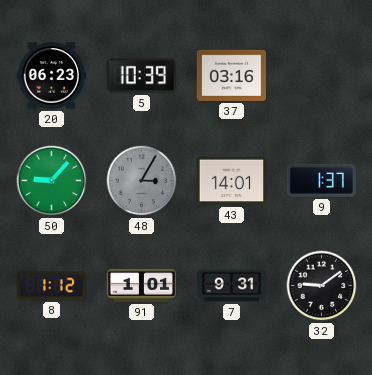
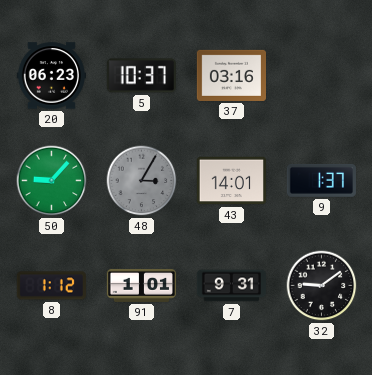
5: 10:39 -> 10:37
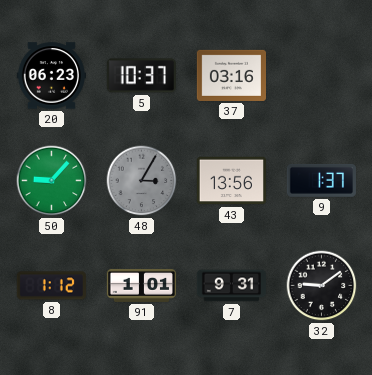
43: 14:01 -> 13:56
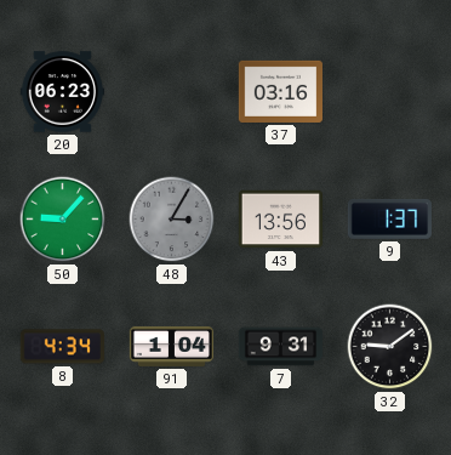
5: 10:37 -> none
8: 1:12 -> 4:34
91: 1:01 -> 1:04
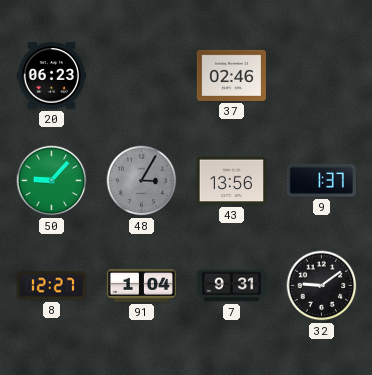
37: 03:16 -> 02:46
8: 4:34 -> 12:27
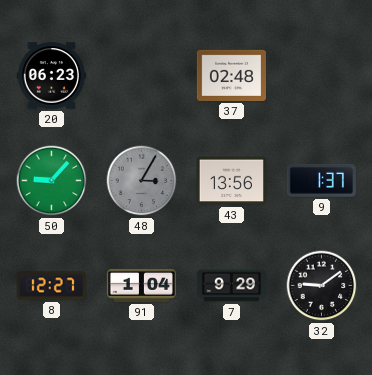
37: 02:46 -> 02:48
7: 9:31 -> 9:29
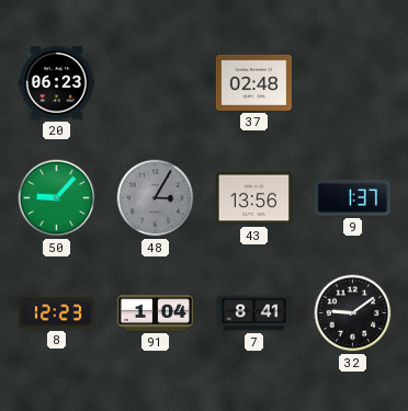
8: 12:27 -> 12:23
7: 9:29 -> 8:41
